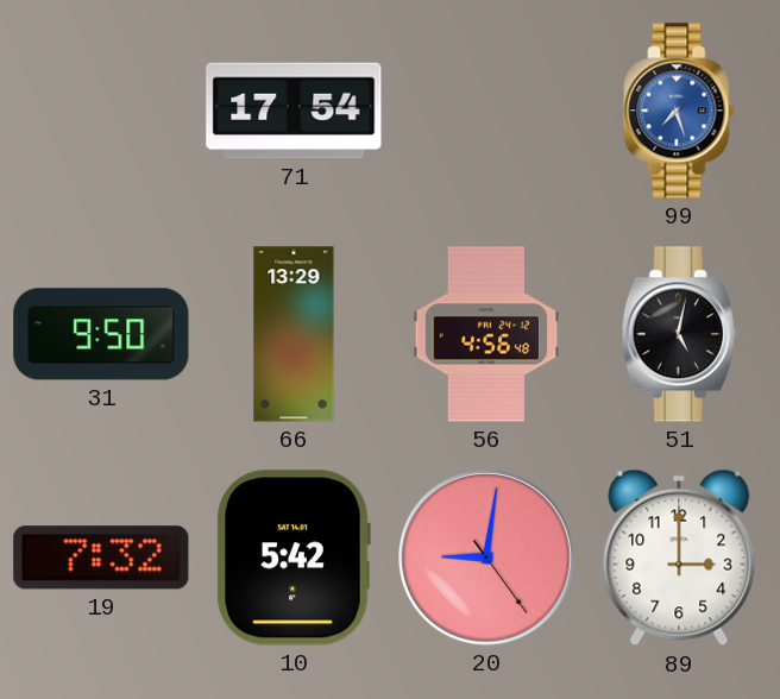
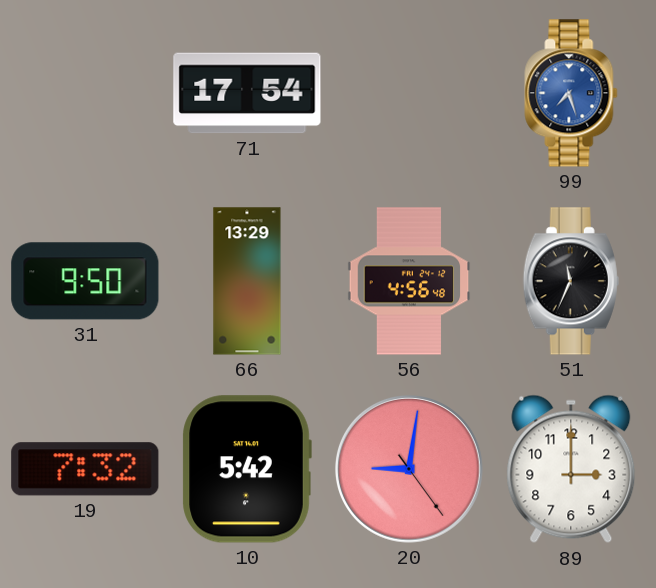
51: 5:02 -> 11:34
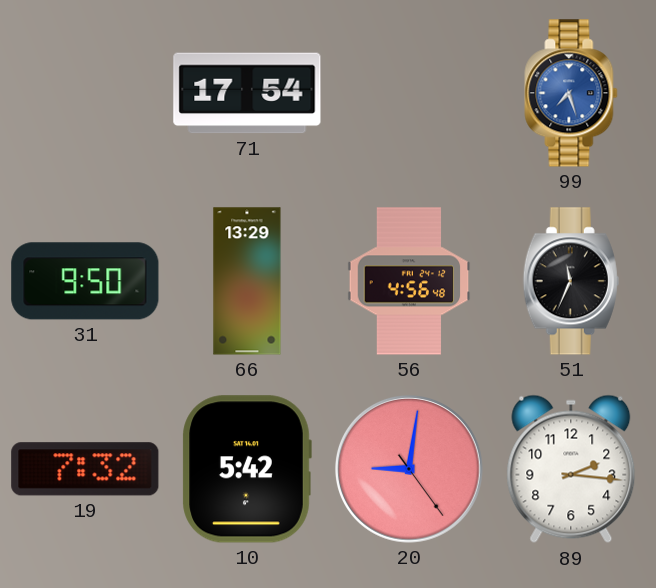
89: 3:00 -> 2:16
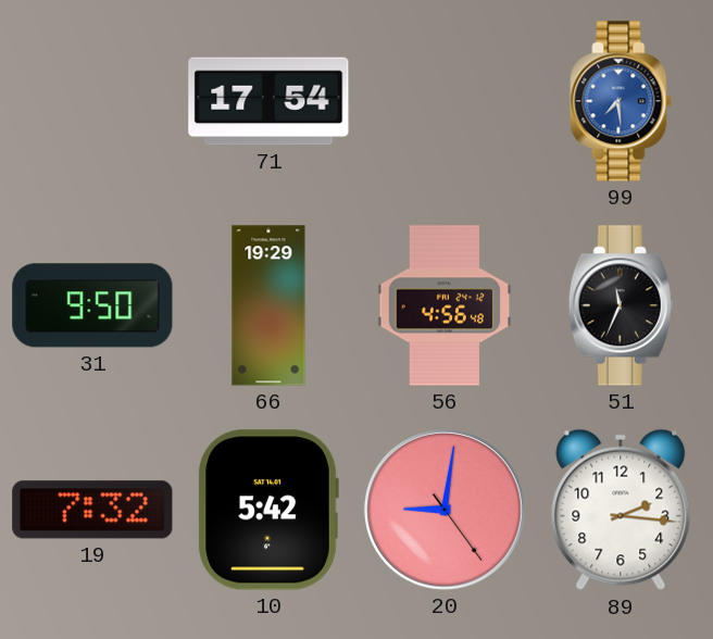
99: 7:27 -> 7:29
66: 13:29 -> 19:29
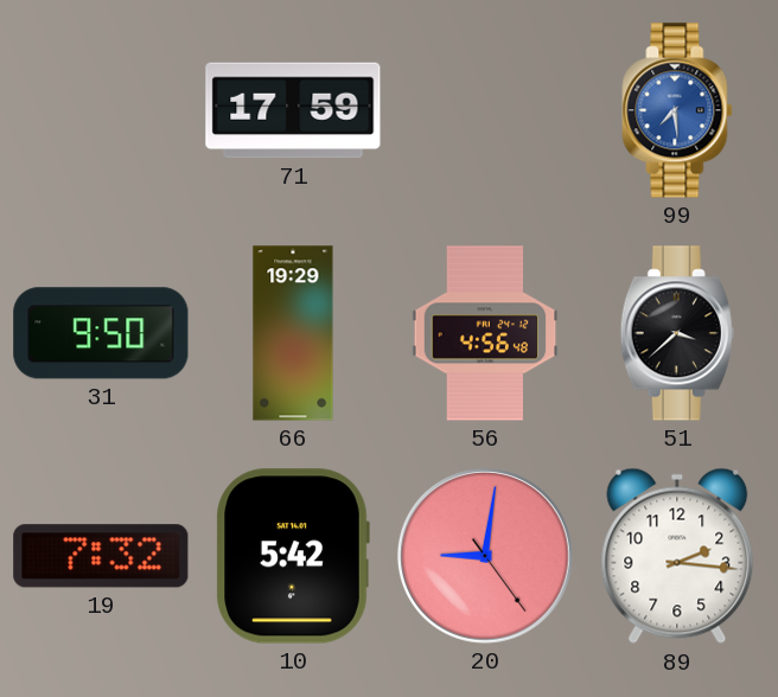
71: 17:54 -> 17:59
51: 11:34 -> 3:38
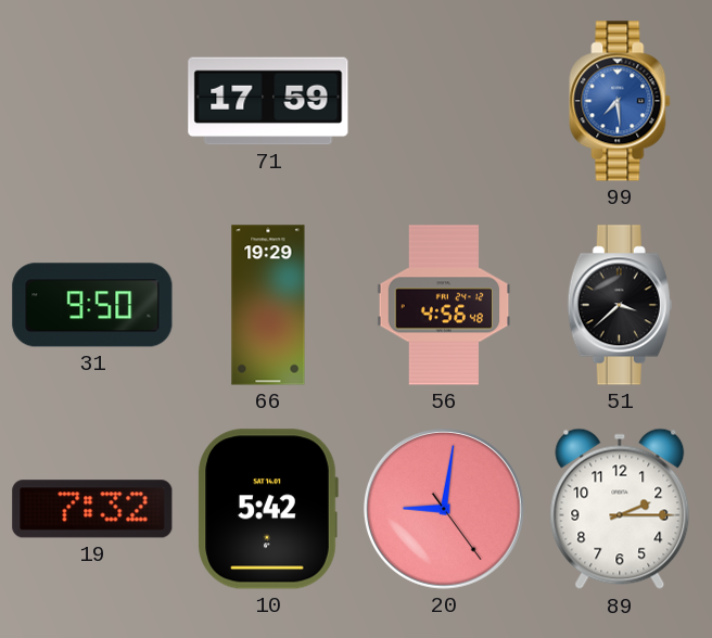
89: 2:16 -> 2:15
